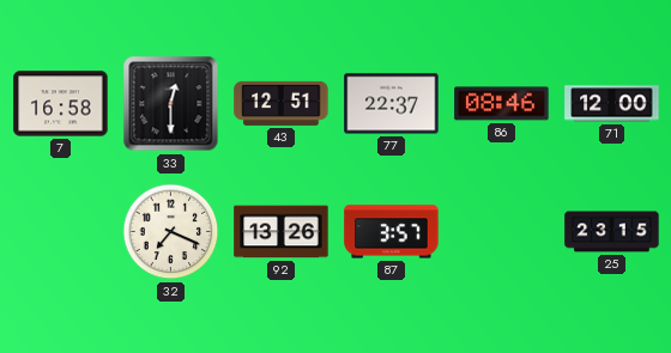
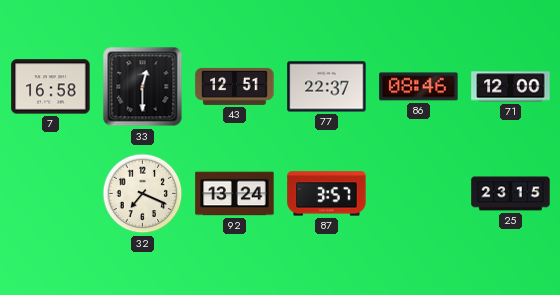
92: 13:26 -> 13:24
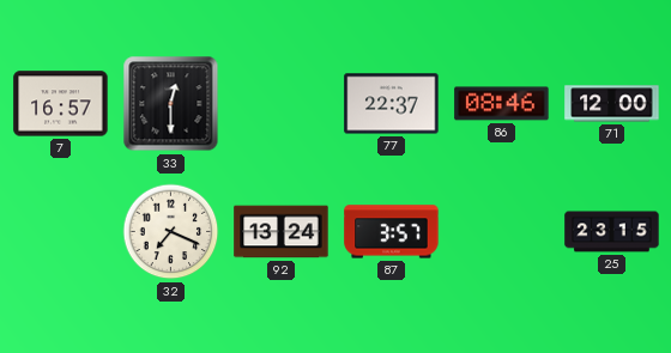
7: 16:58 -> 16:57
43: 12:51 -> none
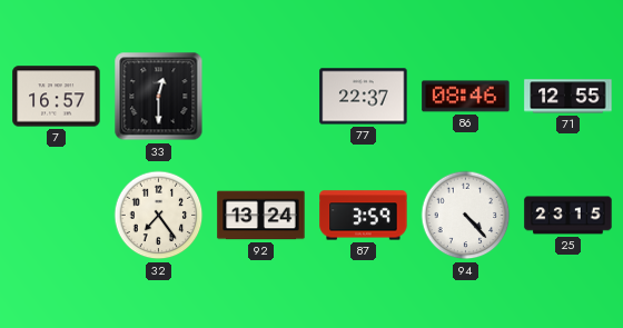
71: 12:00 -> 12:55
32: 7:19 -> 7:24
87: 3:57 -> 3:59
94: none -> 4:23
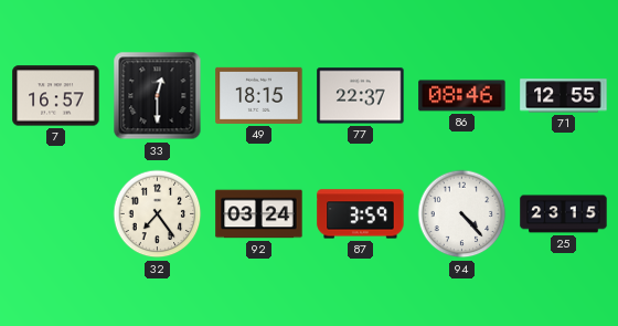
49: none -> 18:15
92: 13:24 -> 03:24
